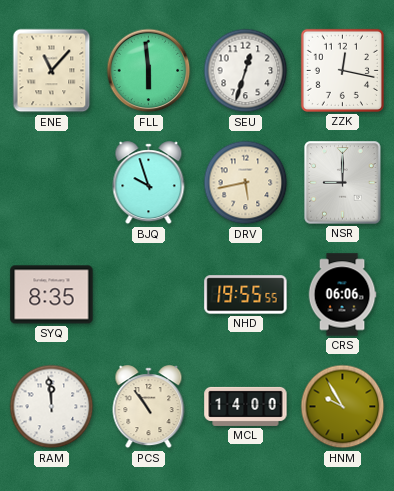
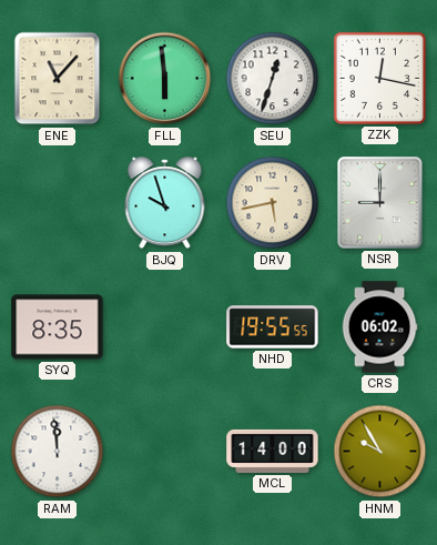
CRS: 06:06 -> 06:02
PCS: 10:54 -> none
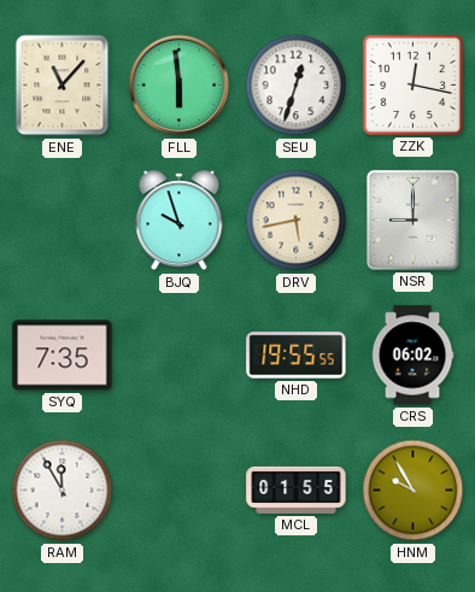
SYQ: 8:35 -> 7:35
RAM: 11:59 -> 11:55
MCL: 14:00 -> 01:55
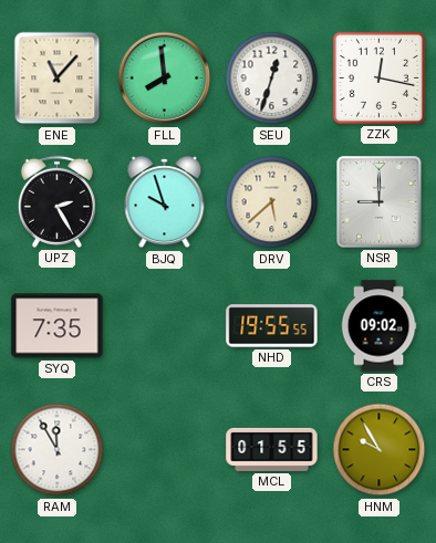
FLL: 5:59 -> 7:59
UPZ: none -> 2:25
DRV: 5:43 -> 5:38
CRS: 06:02 -> 09:02
